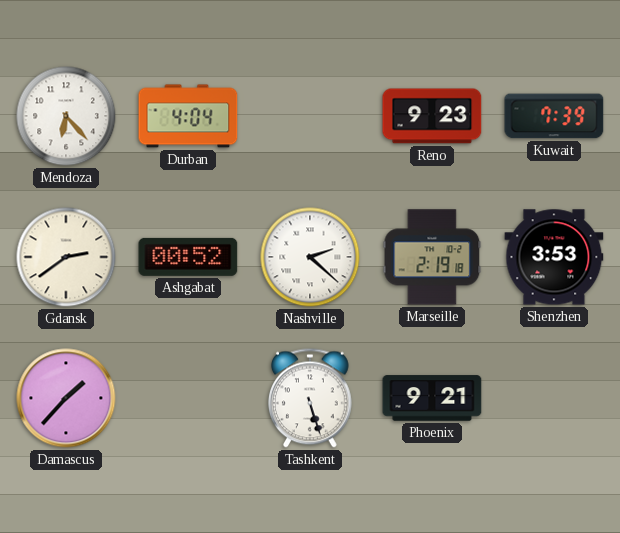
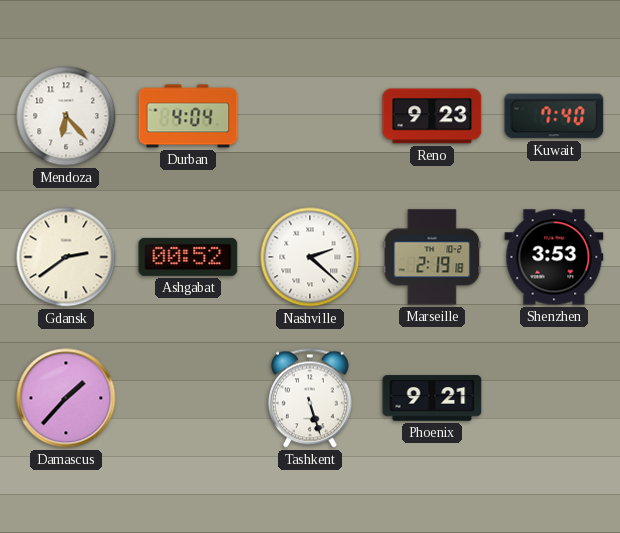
Kuwait: 7:39 -> 7:40
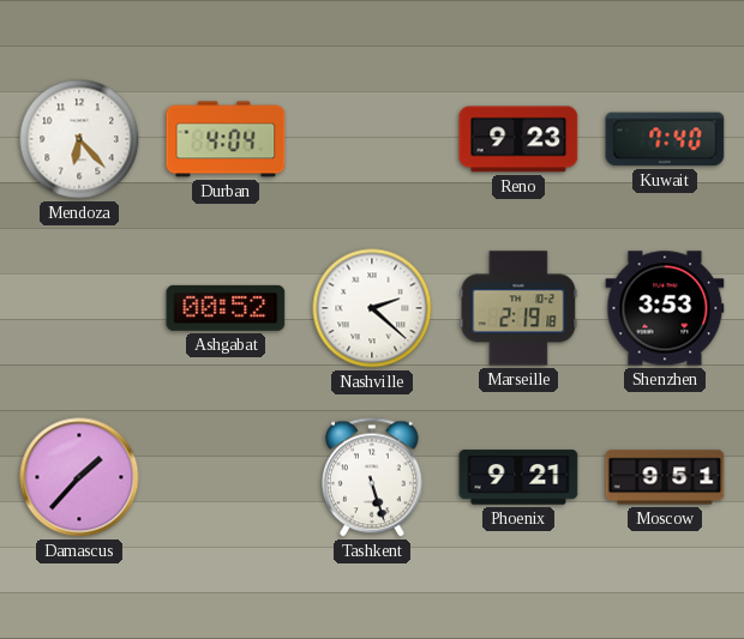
Gdansk: 2:39 -> none
Moscow: none -> 9:51
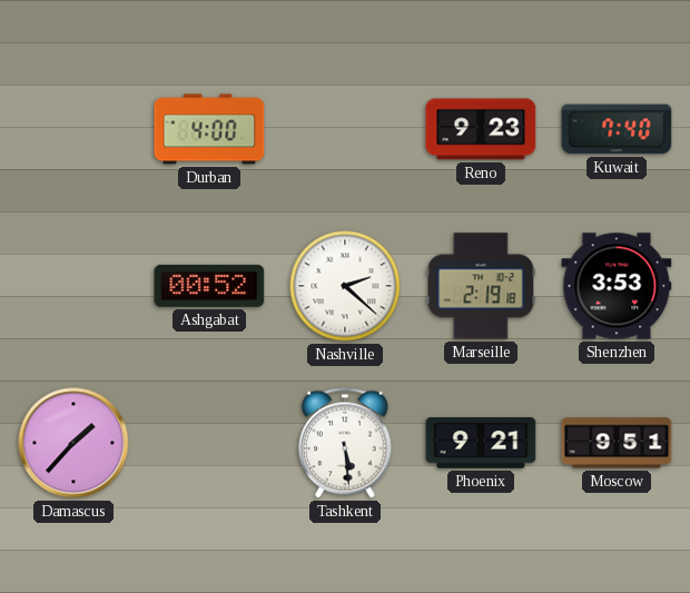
Mendoza: 6:23 -> none
Durban: 4:04 -> 4:00
Tashkent: 5:27 -> 5:29
